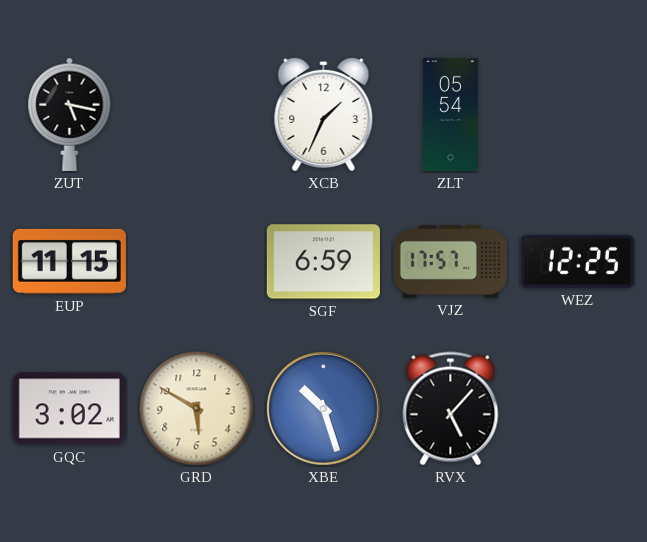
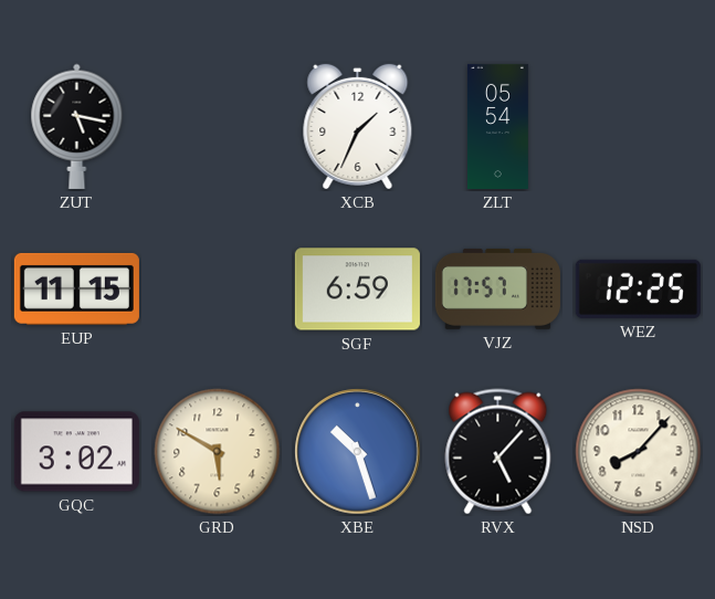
NSD: none -> 8:07
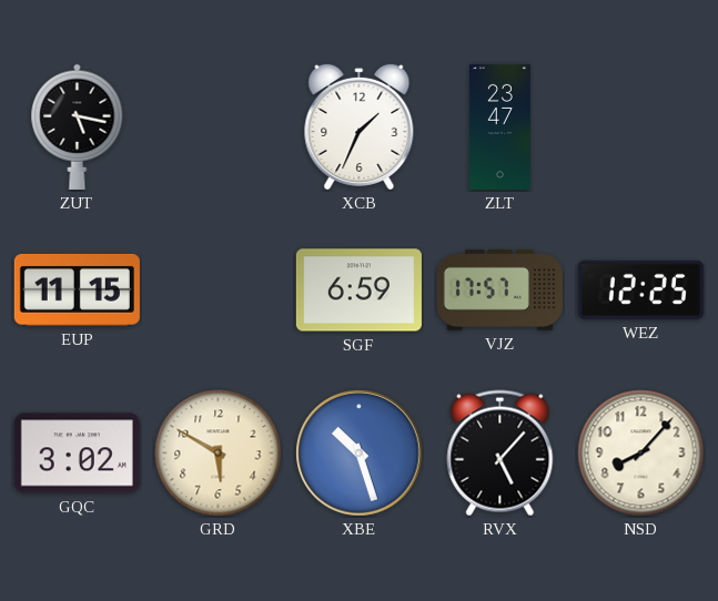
ZLT: 05:54 -> 23:47
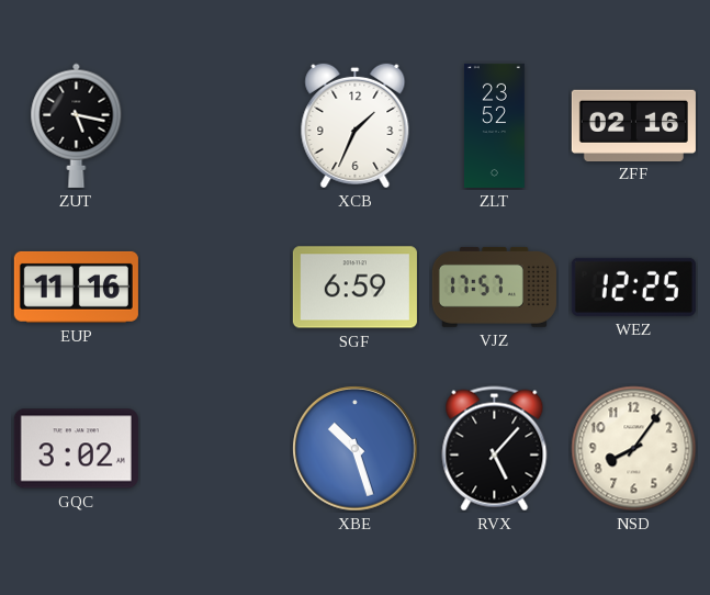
ZLT: 23:47 -> 23:52
ZFF: none -> 02:16
EUP: 11:15 -> 11:16
GRD: 5:50 -> none
NSD: 8:07 -> 8:06
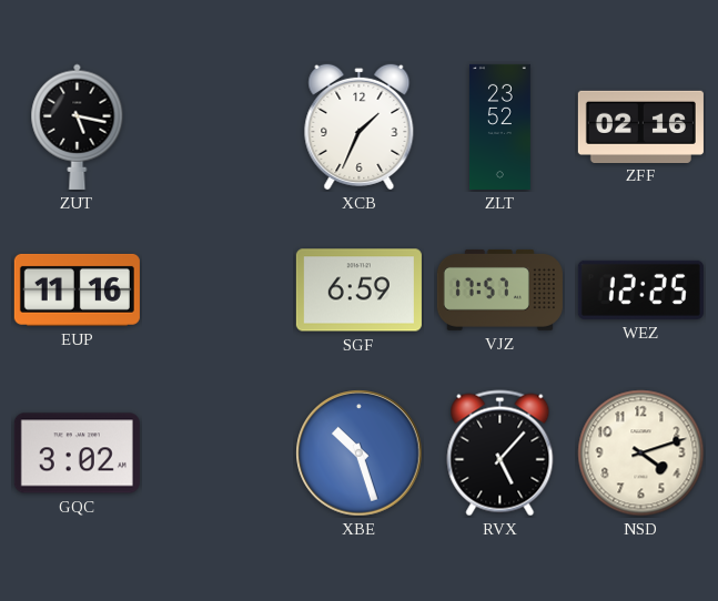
NSD: 8:06 -> 4:12
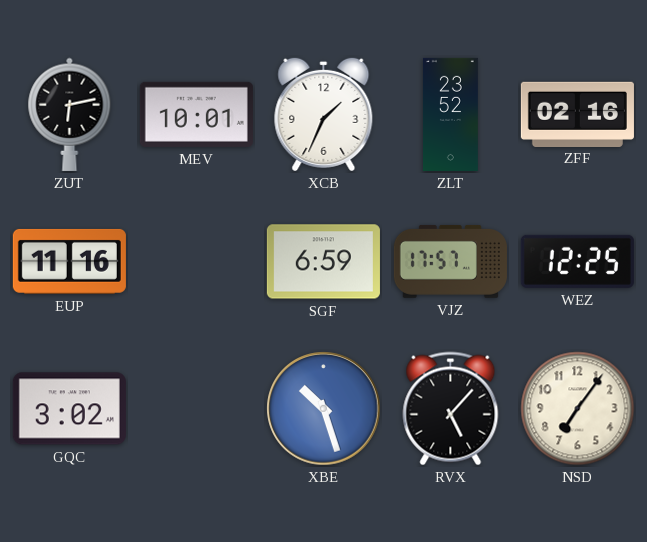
ZUT: 5:17 -> 6:13
MEV: none -> 10:01
NSD: 4:12 -> 7:06
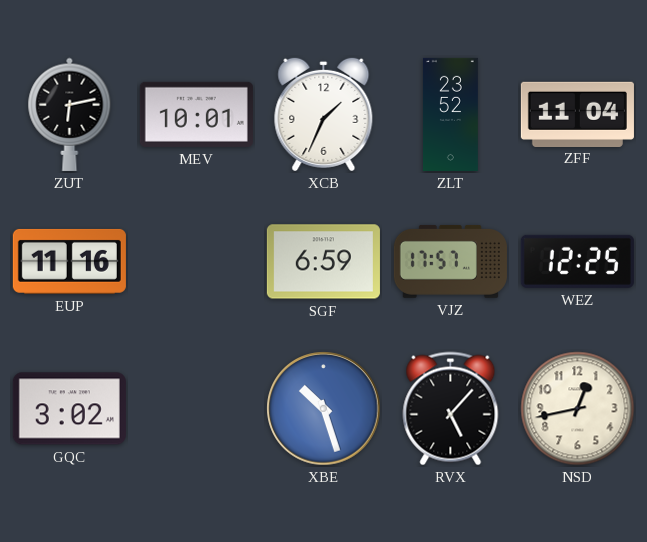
ZFF: 02:16 -> 11:04
NSD: 7:06 -> 12:43
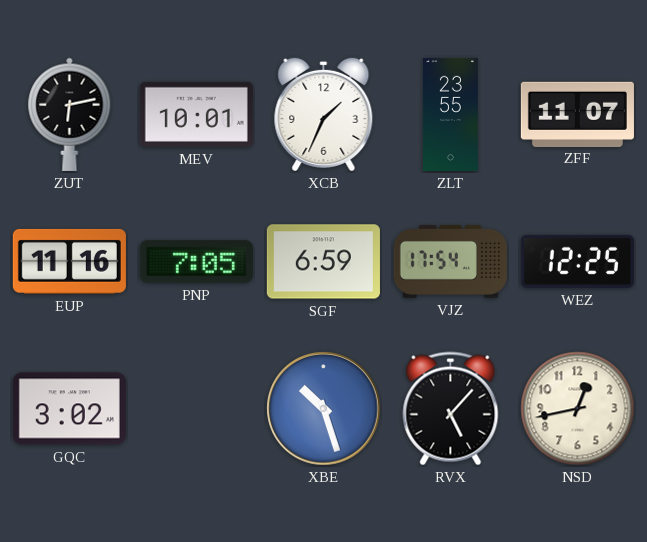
ZLT: 23:52 -> 23:55
ZFF: 11:04 -> 11:07
PNP: none -> 7:05
VJZ: 17:57 -> 17:54
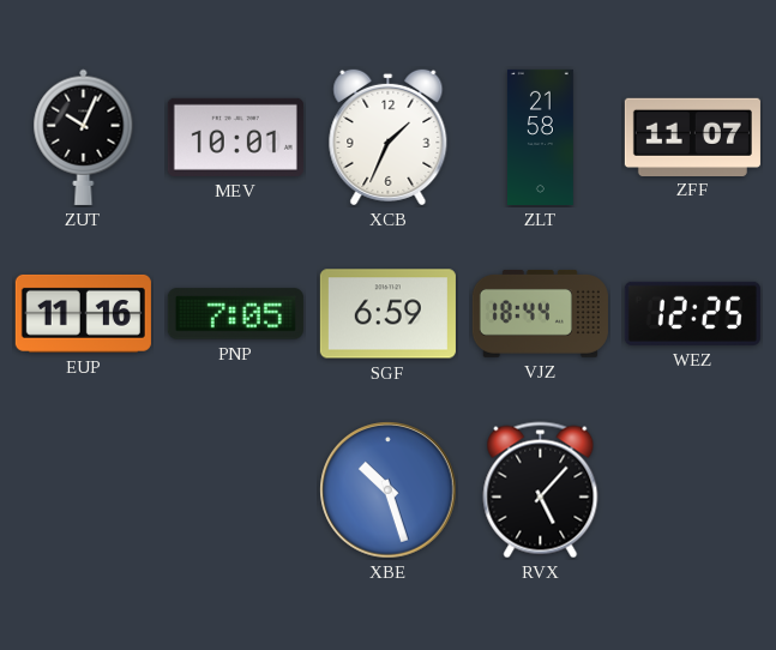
ZUT: 6:13 -> 10:04
ZLT: 23:55 -> 21:58
VJZ: 17:54 -> 18:44
GQC: 3:02 -> none
NSD: 12:43 -> none
